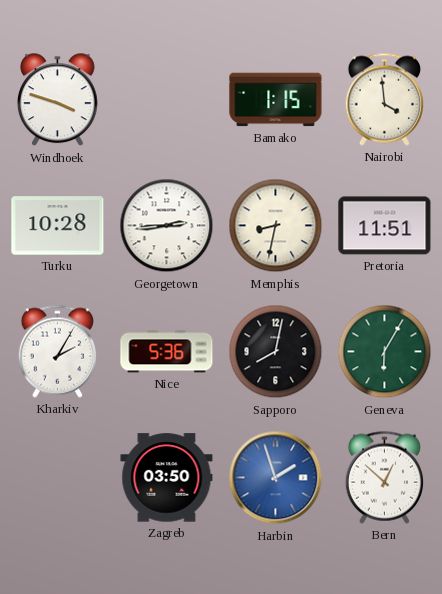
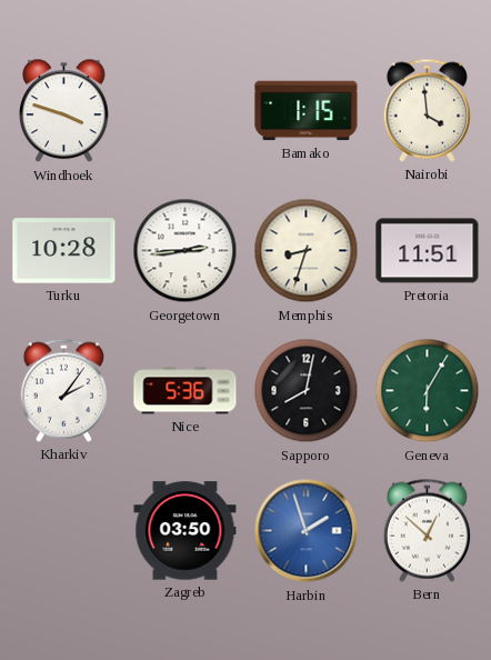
Memphis: 8:32 -> 8:33
Kharkiv: 2:05 -> 2:06
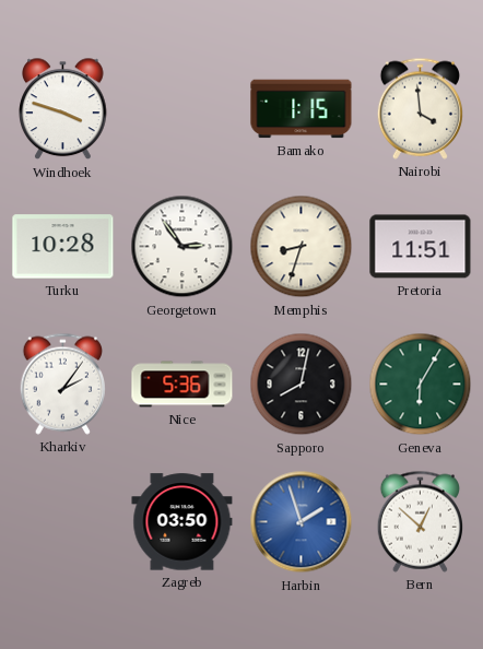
Georgetown: 2:44 -> 2:54
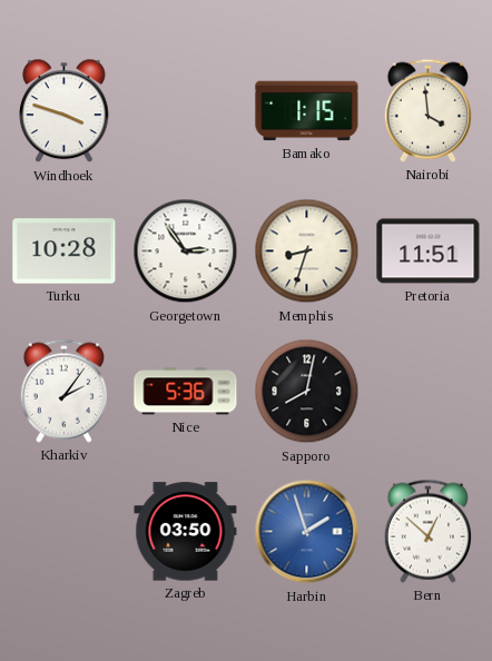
Geneva: 6:05 -> none
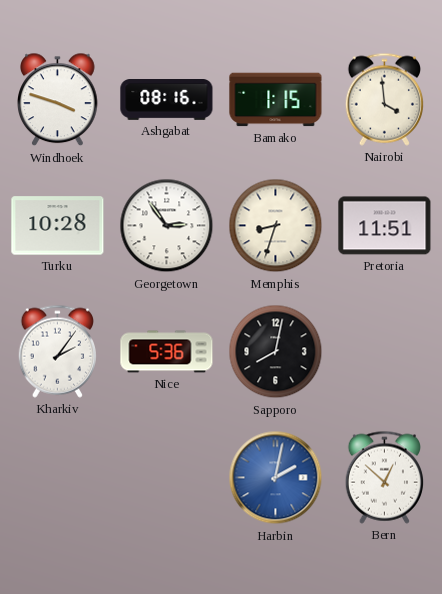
Ashgabat: none -> 08:16
Zagreb: 03:50 -> none
Harbin: 1:57 -> 2:02
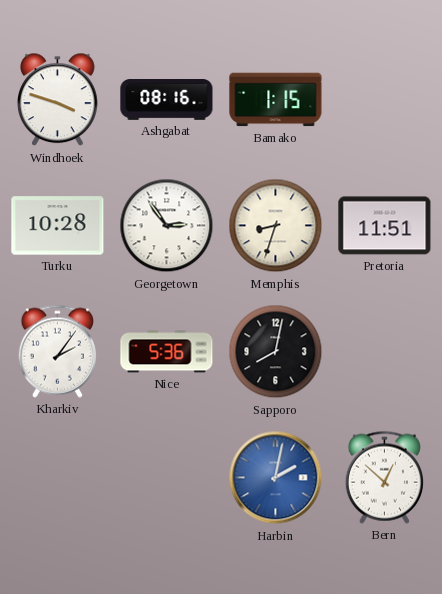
Nairobi: 3:59 -> none
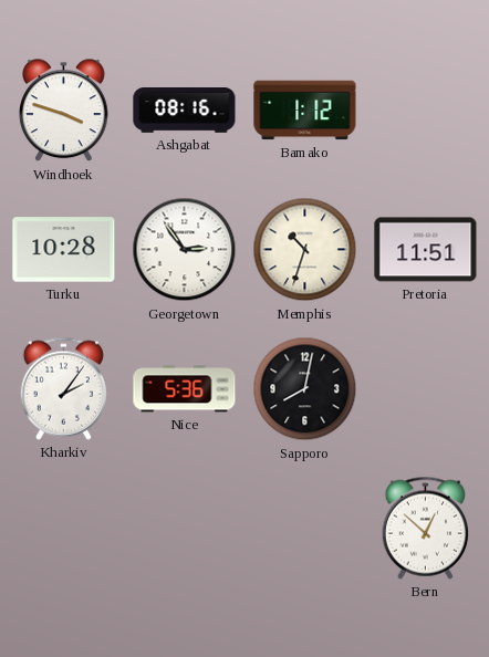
Bamako: 1:15 -> 1:12
Memphis: 8:33 -> 10:33
Harbin: 2:02 -> none
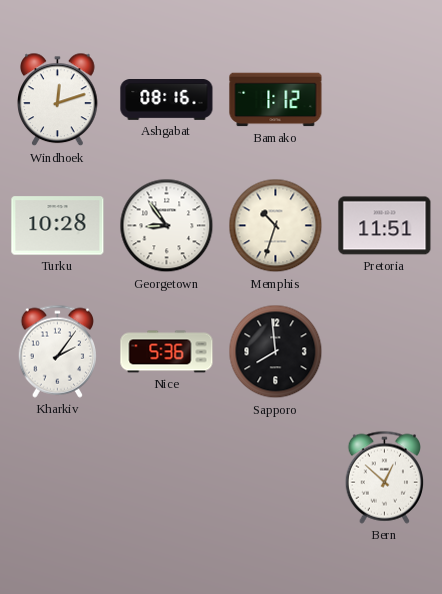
Windhoek: 3:48 -> 12:12
Georgetown: 2:54 -> 8:54
Sapporo: 8:02 -> 7:59
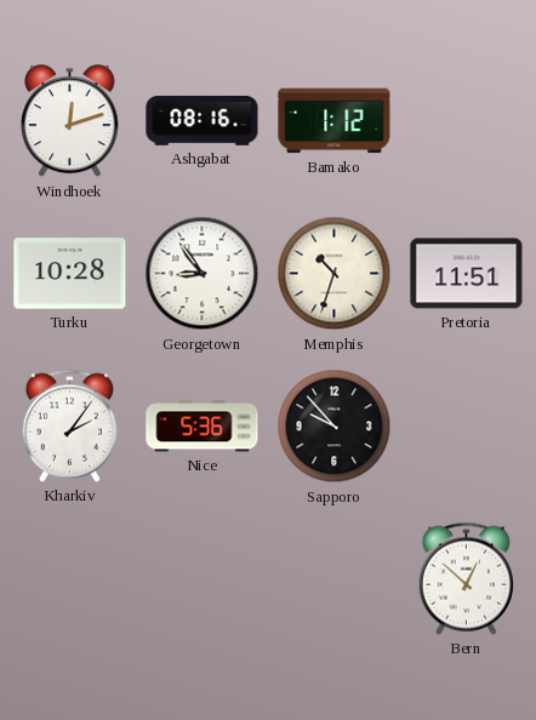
Sapporo: 7:59 -> 9:53
